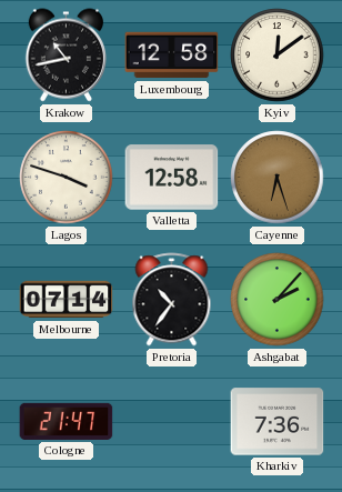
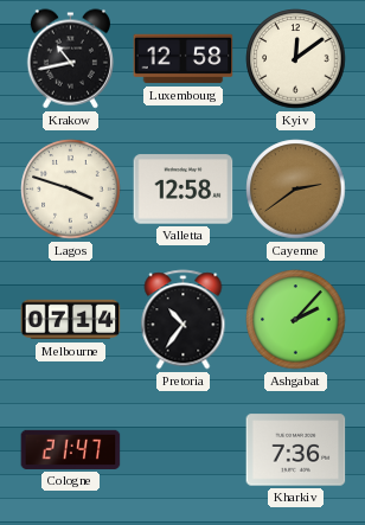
Cayenne: 6:27 -> 2:39
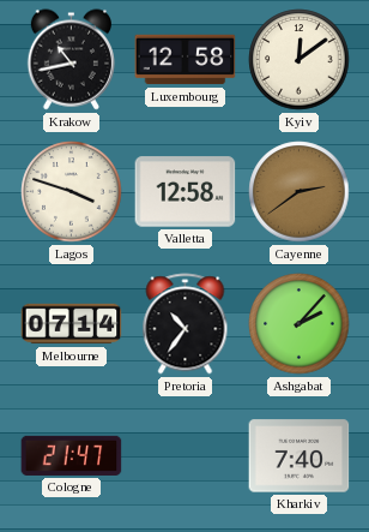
Kharkiv: 7:36 -> 7:40
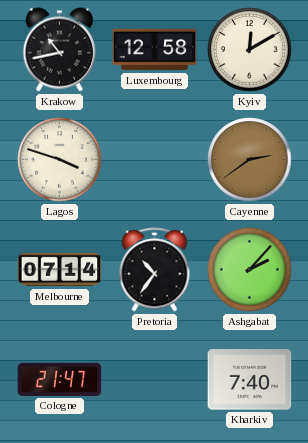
Kyiv: 12:09 -> 12:10
Valletta: 12:58 -> none
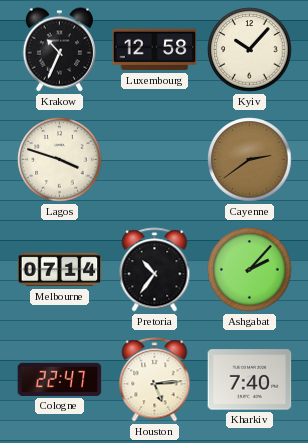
Krakow: 10:43 -> 10:34
Kyiv: 12:10 -> 10:07
Cologne: 21:47 -> 22:47
Houston: none -> 5:14
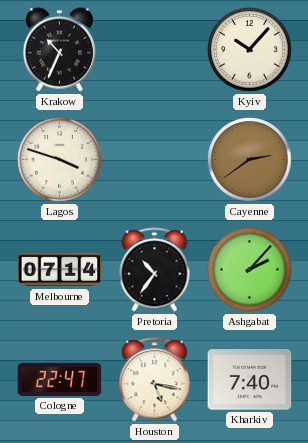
Luxembourg: 12:58 -> none
Houston: 5:14 -> 5:17
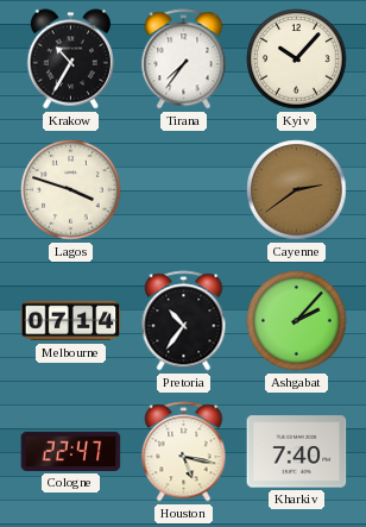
Krakow: 10:34 -> 10:35
Tirana: none -> 7:36
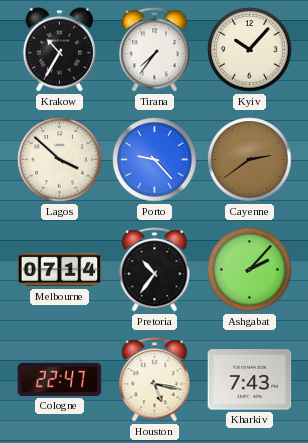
Lagos: 3:48 -> 3:52
Porto: none -> 9:23
Kharkiv: 7:40 -> 7:43
